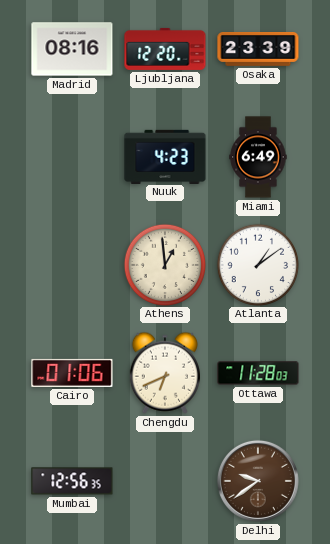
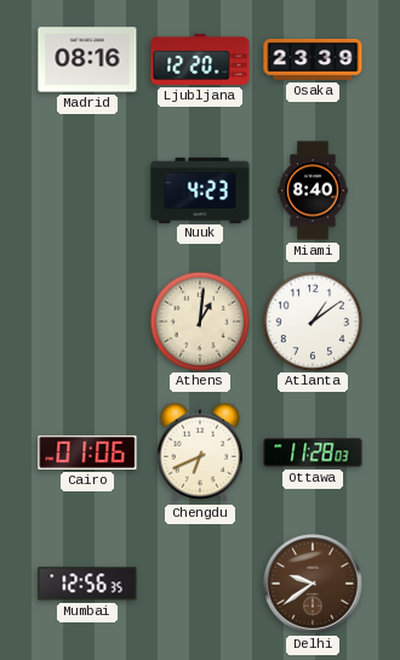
Miami: 6:49 -> 8:40
Athens: 12:59 -> 1:01
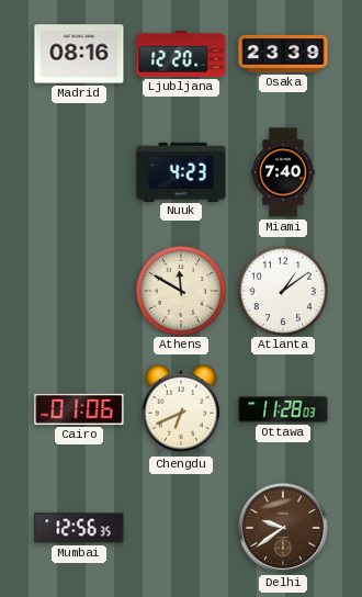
Miami: 8:40 -> 7:40
Athens: 1:01 -> 11:50
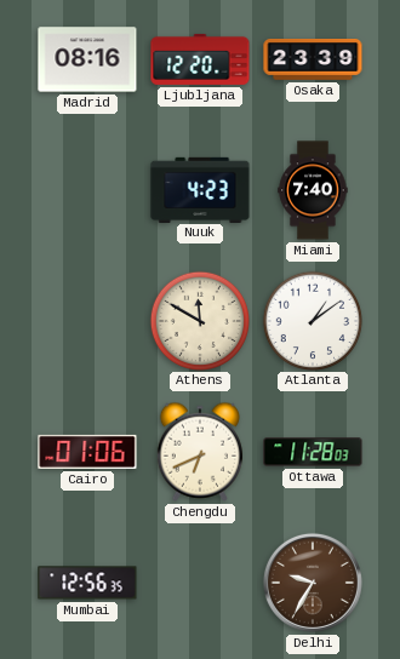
Delhi: 9:39 -> 9:35
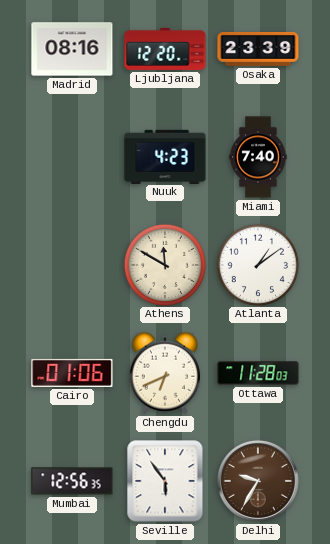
Seville: none -> 5:54
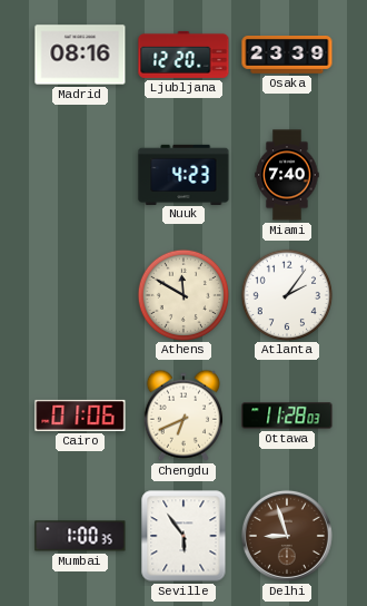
Atlanta: 1:09 -> 2:06
Mumbai: 12:56 -> 1:00
Delhi: 9:35 -> 8:57
